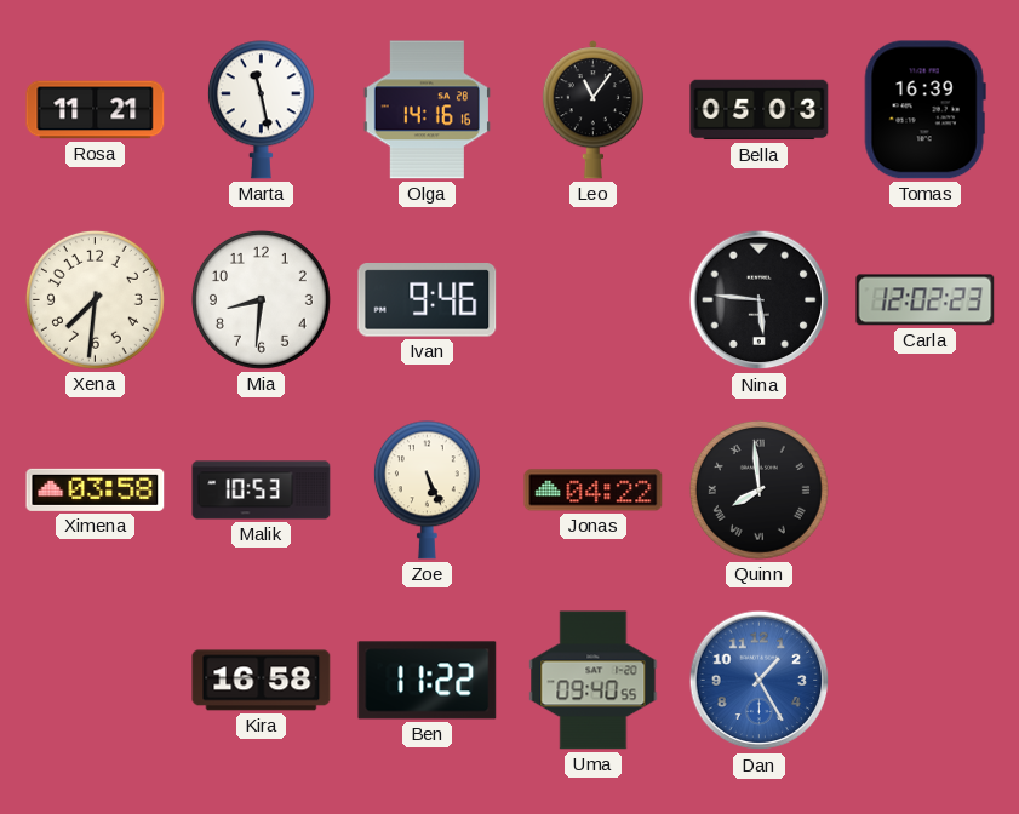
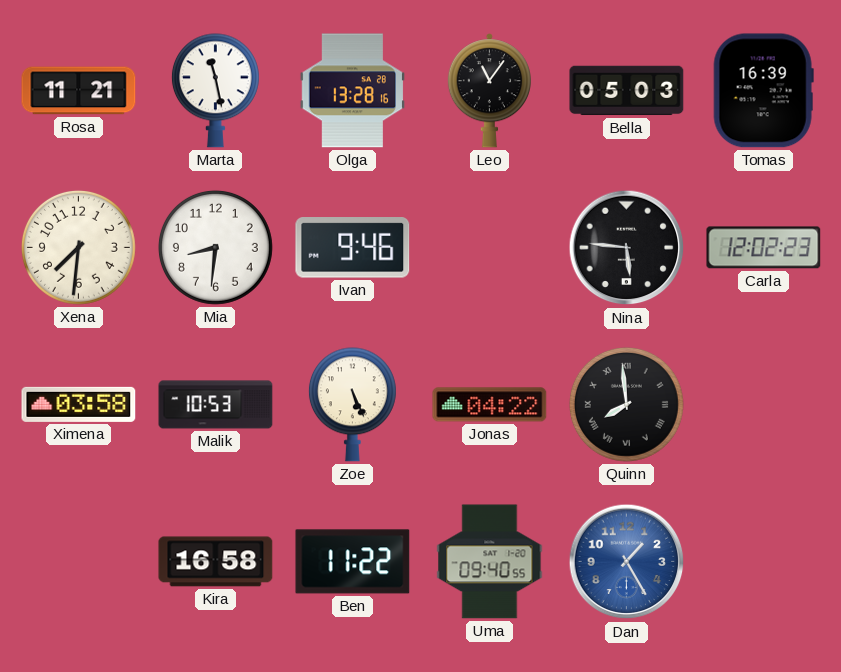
Olga: 14:16 -> 13:28
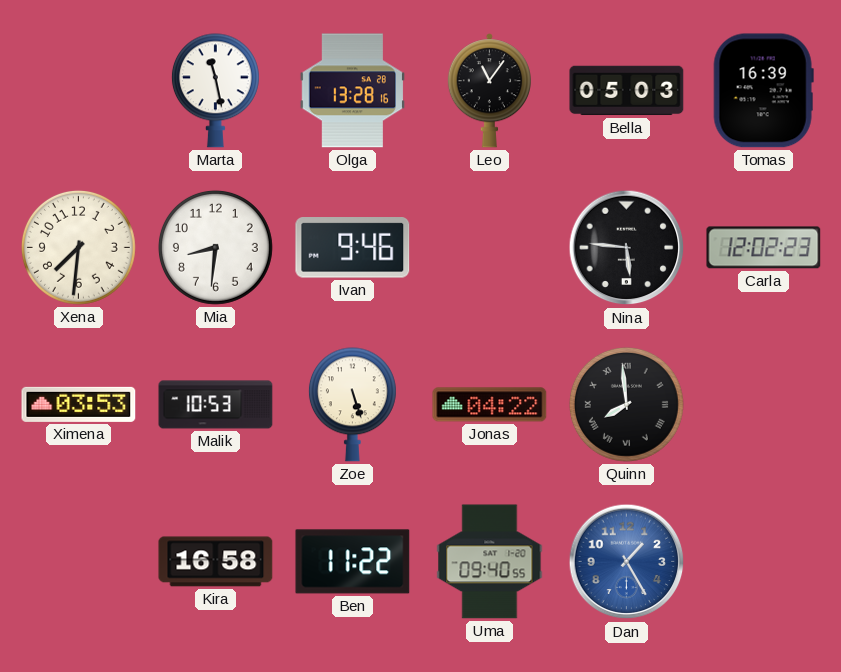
Rosa: 11:21 -> none
Ximena: 03:58 -> 03:53
Zoe: 5:26 -> 5:27
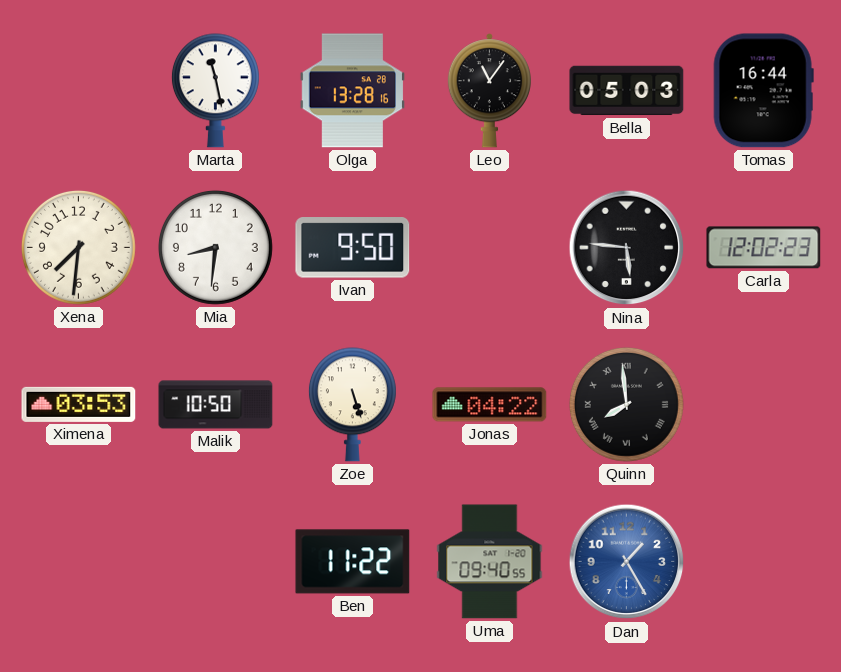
Tomas: 16:39 -> 16:44
Ivan: 9:46 -> 9:50
Malik: 10:53 -> 10:50
Kira: 16:58 -> none
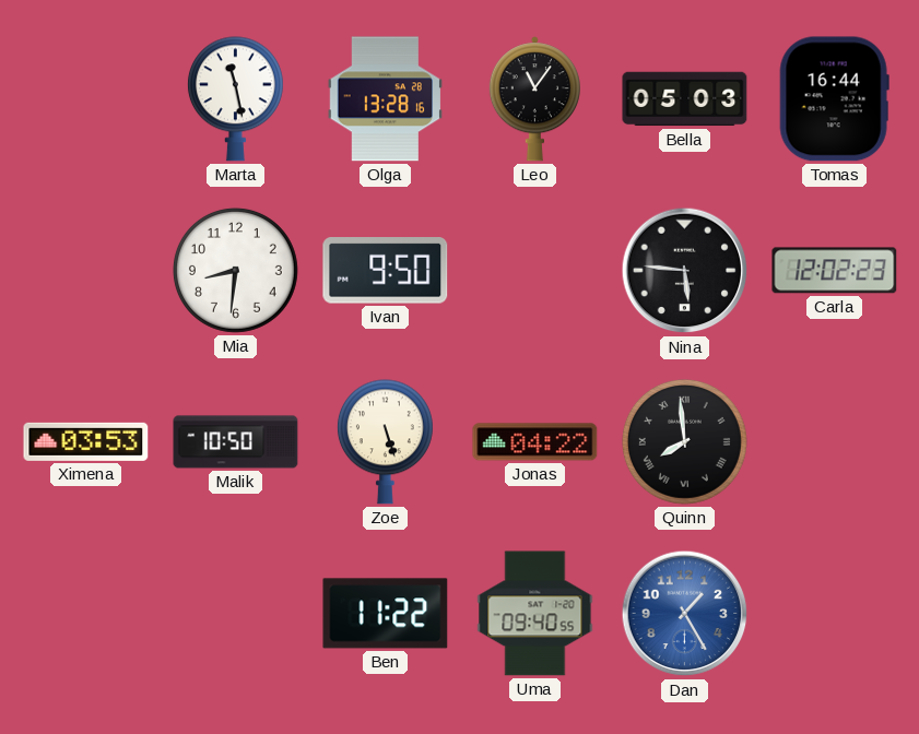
Xena: 7:31 -> none
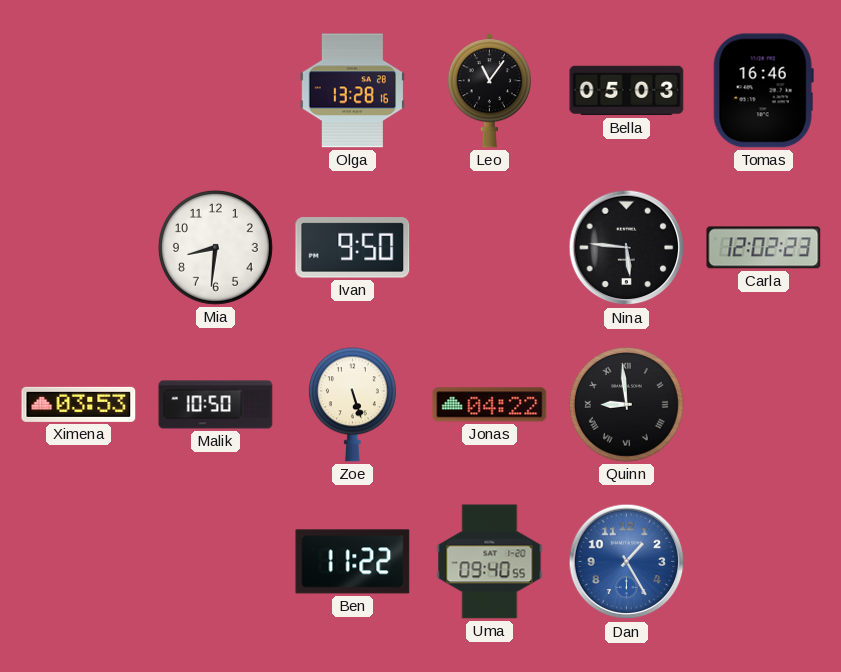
Marta: 11:28 -> none
Tomas: 16:44 -> 16:46
Quinn: 7:59 -> 8:59
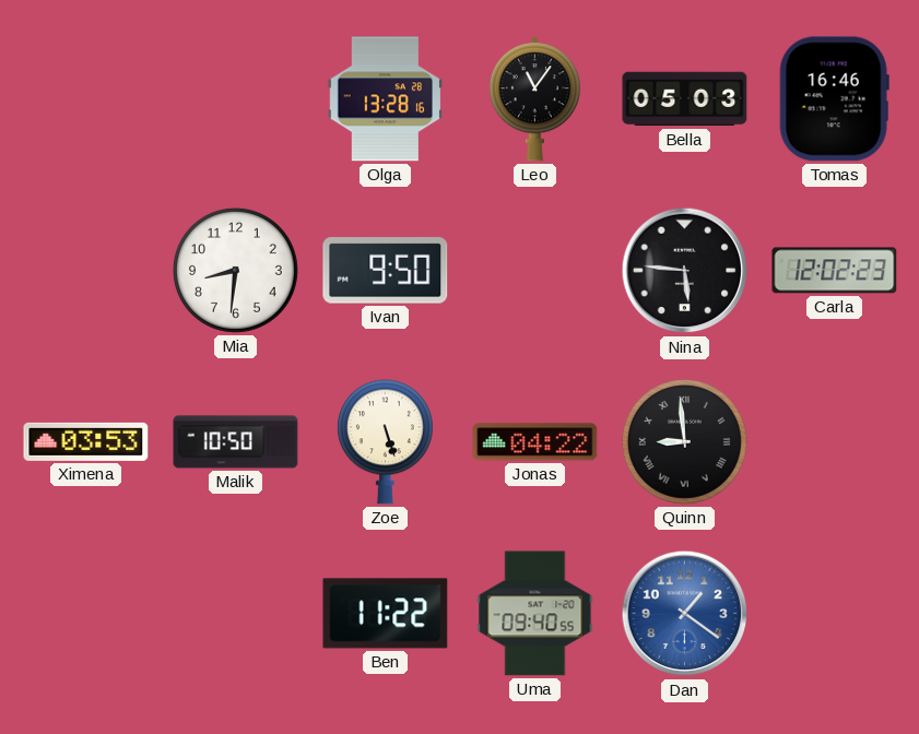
Dan: 1:25 -> 1:21
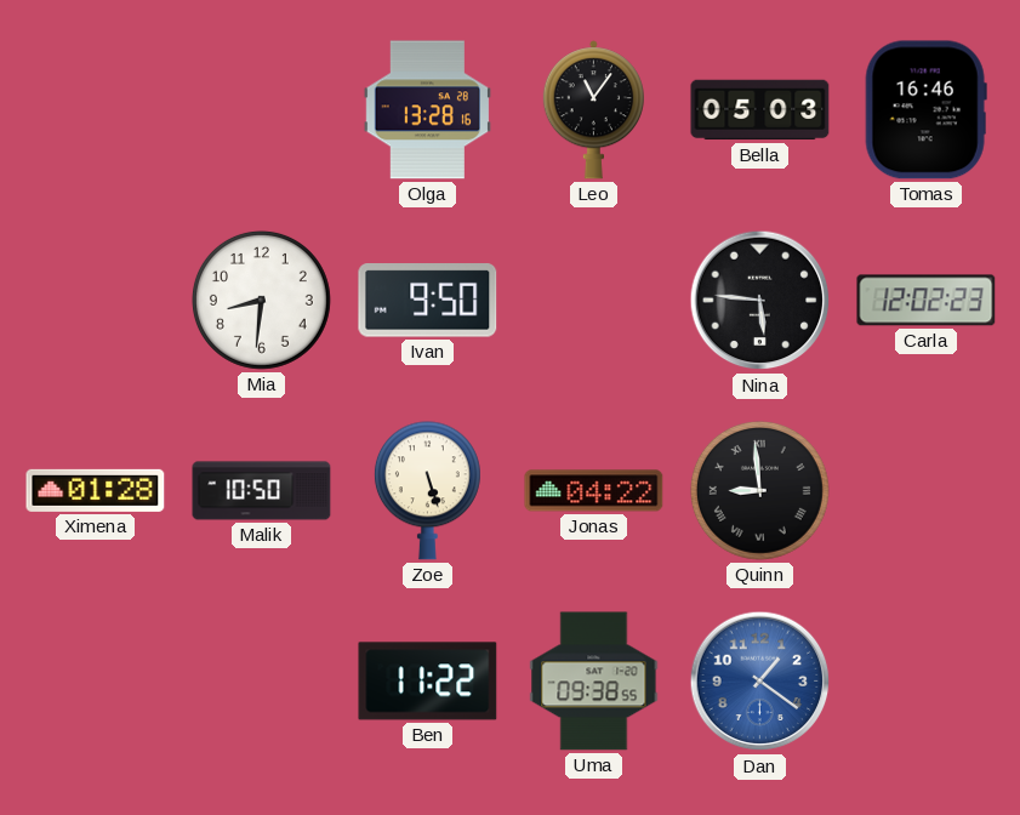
Ximena: 03:53 -> 01:28
Uma: 09:40 -> 09:38
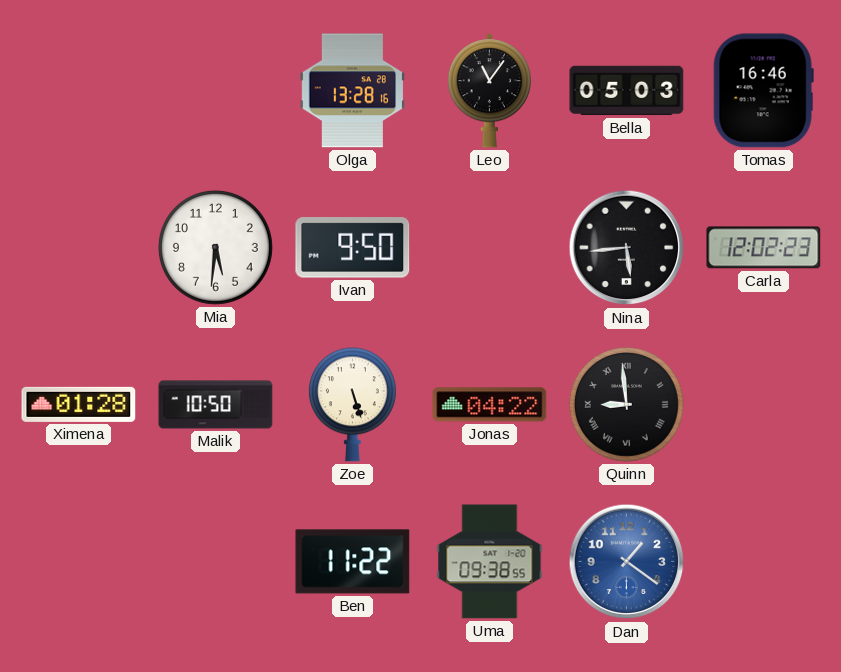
Mia: 8:31 -> 5:31
Nina: 5:46 -> 5:44
